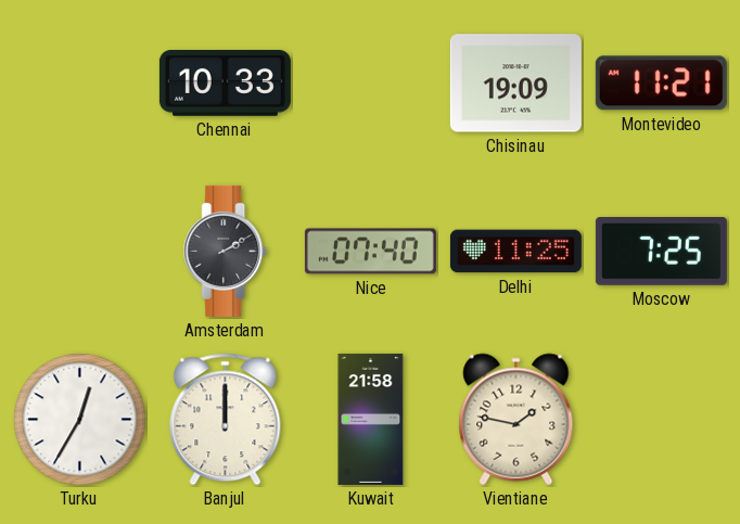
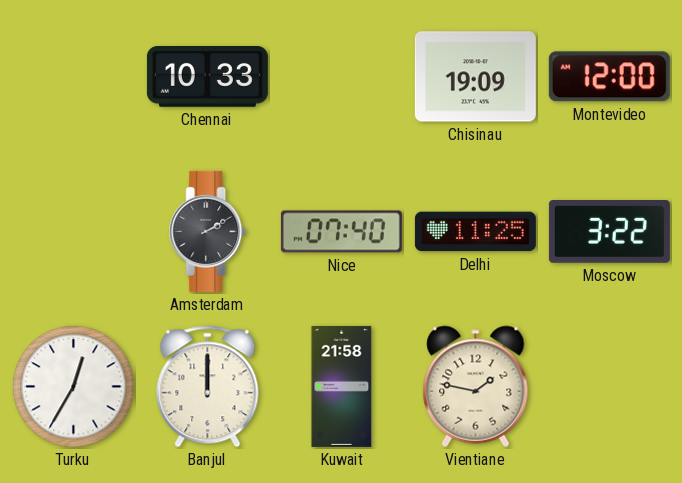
Montevideo: 11:21 -> 12:00
Moscow: 7:25 -> 3:22
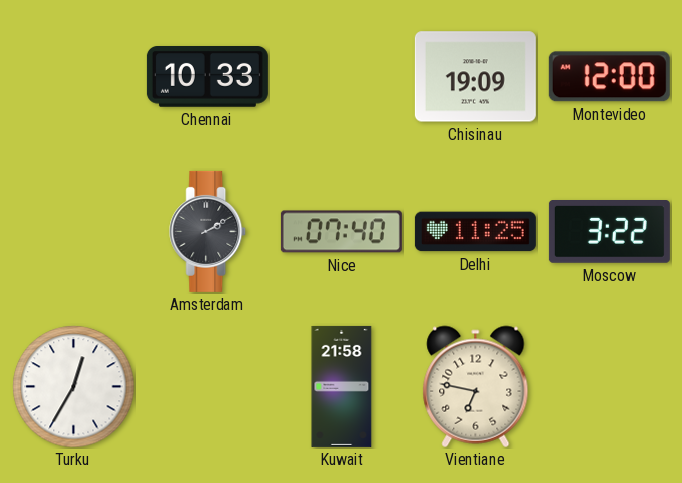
Banjul: 12:00 -> none
Vientiane: 1:47 -> 6:47
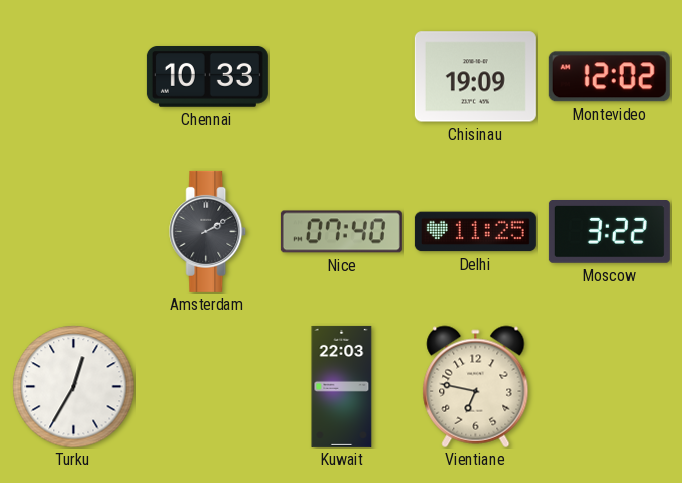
Montevideo: 12:00 -> 12:02
Kuwait: 21:58 -> 22:03
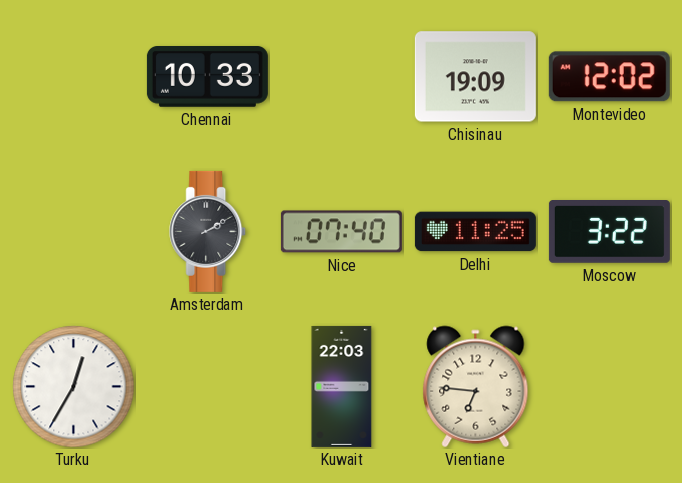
Vientiane: 6:47 -> 6:46
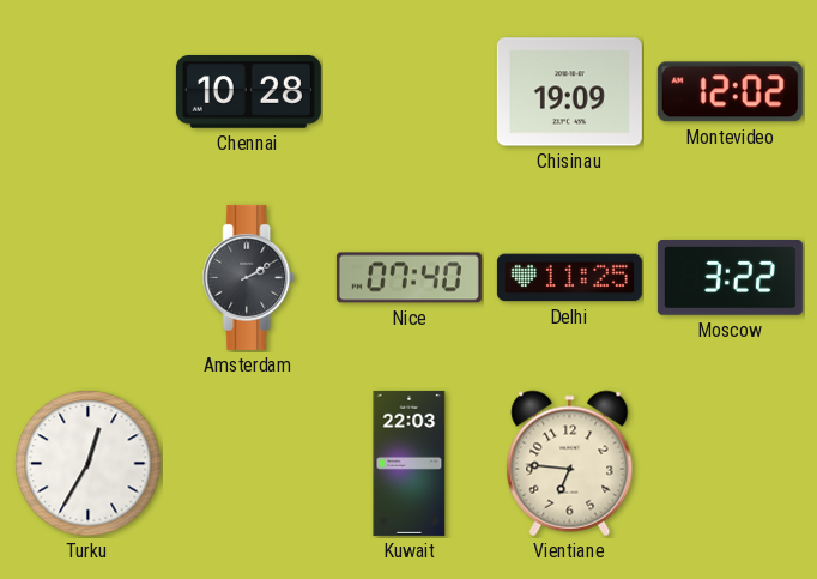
Chennai: 10:33 -> 10:28
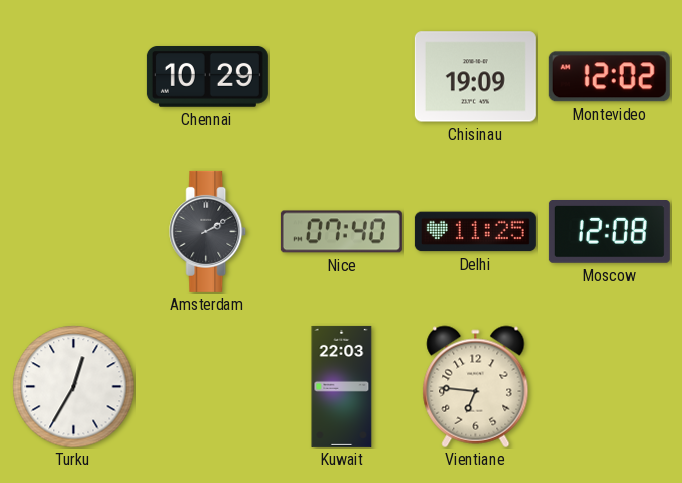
Chennai: 10:28 -> 10:29
Moscow: 3:22 -> 12:08
